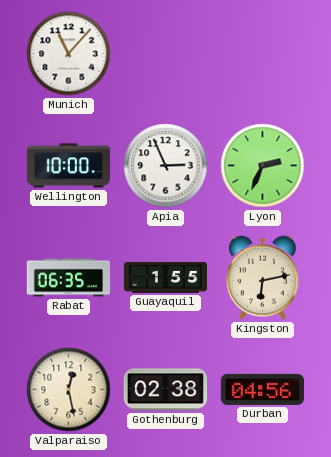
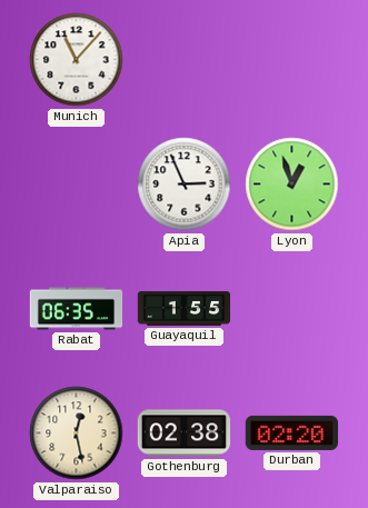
Wellington: 10:00 -> none
Lyon: 2:34 -> 12:57
Kingston: 6:13 -> none
Durban: 04:56 -> 02:20
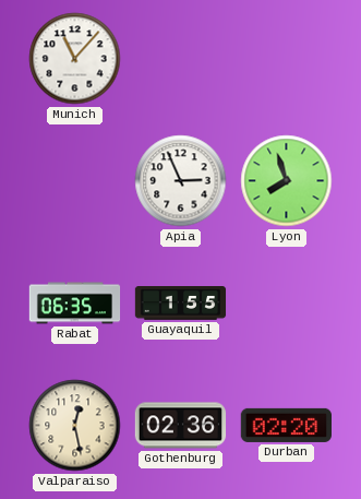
Lyon: 12:57 -> 7:57
Gothenburg: 02:38 -> 02:36
